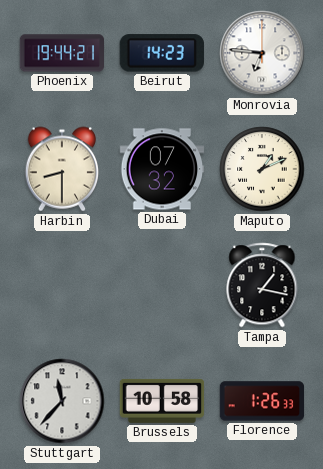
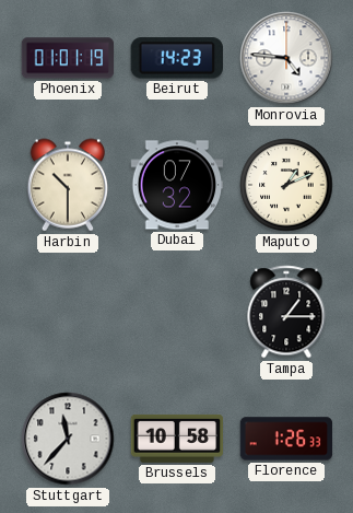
Phoenix: 19:44 -> 01:01
Monrovia: 6:46 -> 4:46
Harbin: 8:30 -> 10:30
Tampa: 1:17 -> 1:15
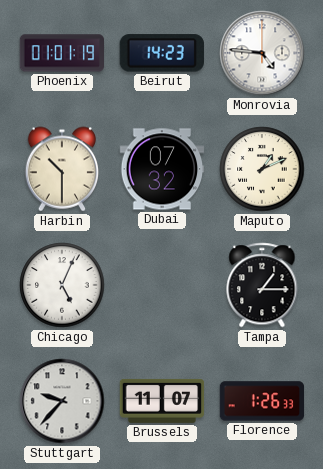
Chicago: none -> 5:04
Stuttgart: 11:37 -> 9:37
Brussels: 10:58 -> 11:07
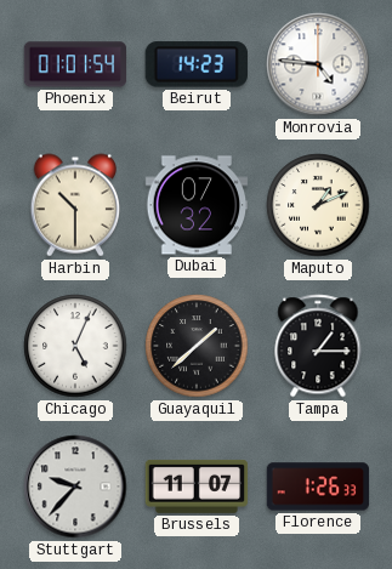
Phoenix: 01:01:19 -> 01:01:54
Guayaquil: none -> 1:38
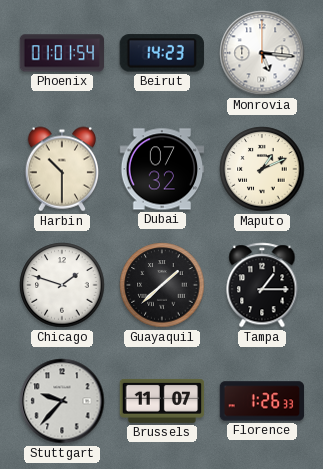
Monrovia: 4:46 -> 5:16
Chicago: 5:04 -> 1:48
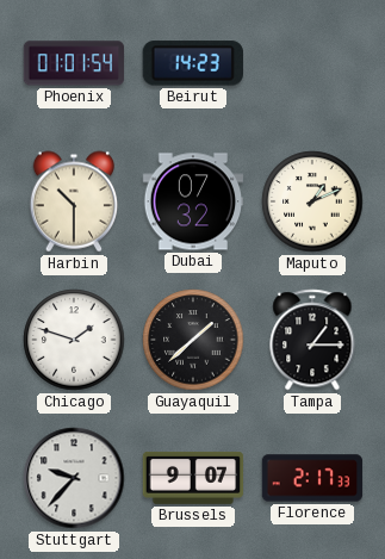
Monrovia: 5:16 -> none
Brussels: 11:07 -> 9:07
Florence: 1:26 -> 2:17
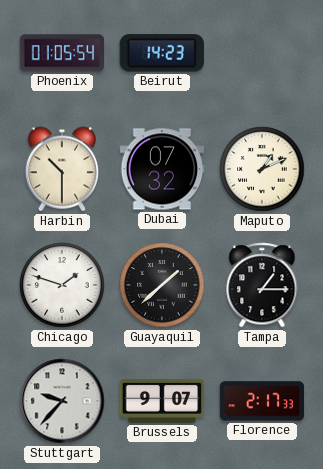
Phoenix: 01:01 -> 01:05
